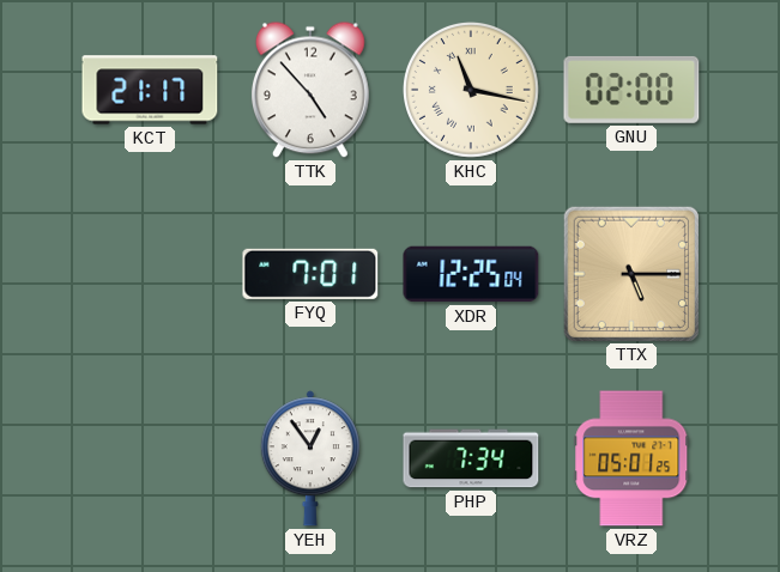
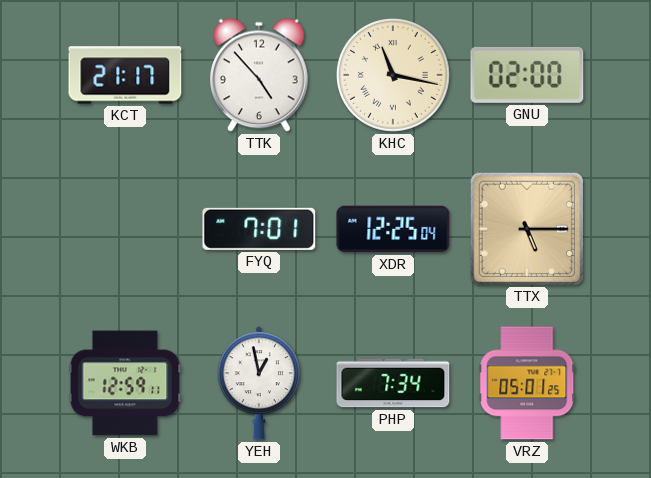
WKB: none -> 12:59
YEH: 12:54 -> 12:58
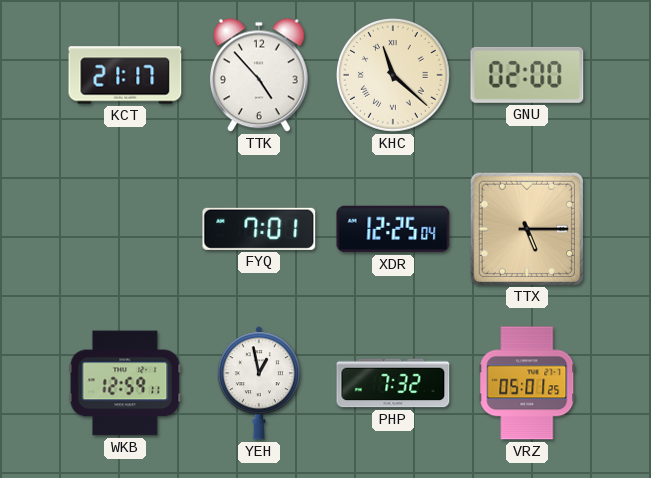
KHC: 11:17 -> 11:22
PHP: 7:34 -> 7:32
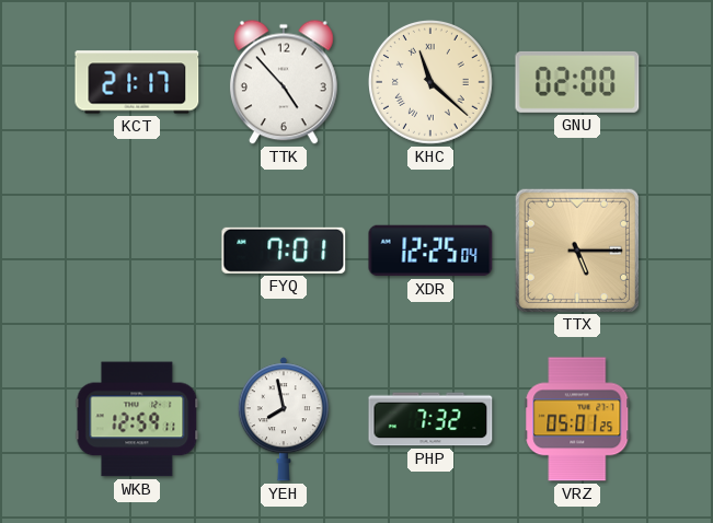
YEH: 12:58 -> 7:58
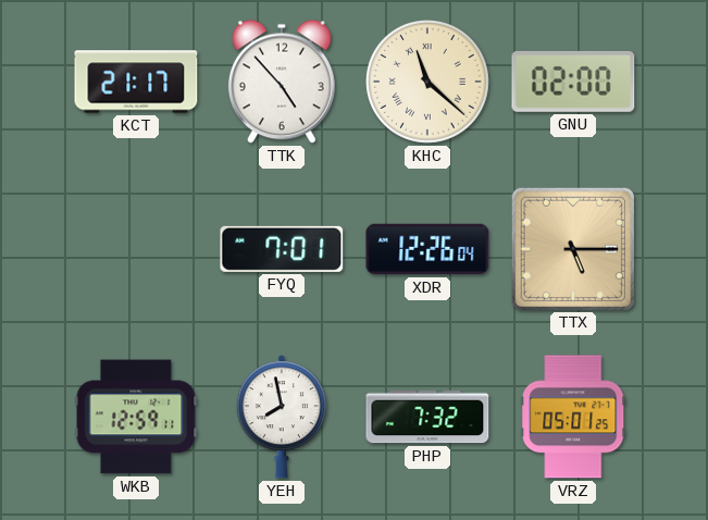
XDR: 12:25 -> 12:26
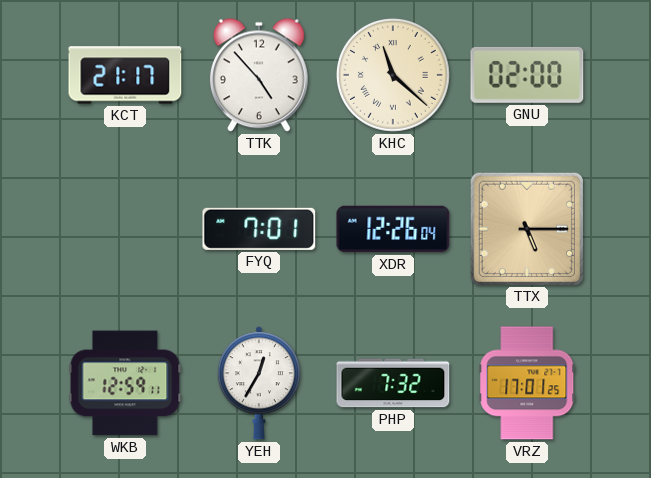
YEH: 7:58 -> 12:35
VRZ: 05:01 -> 17:01
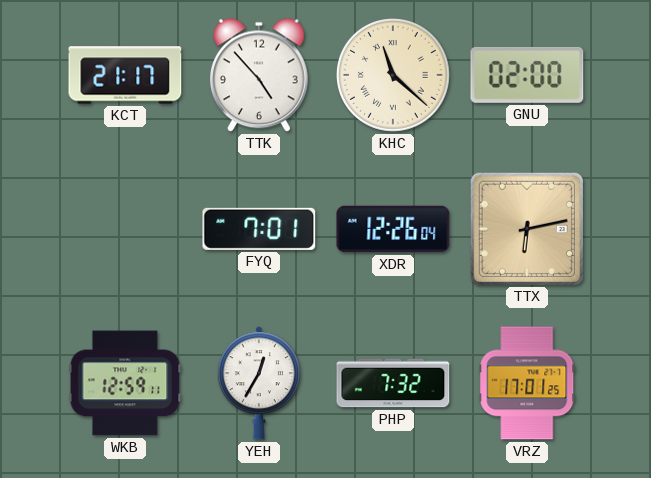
TTX: 5:15 -> 6:13
